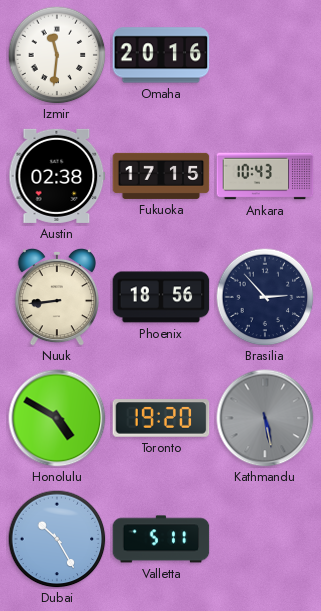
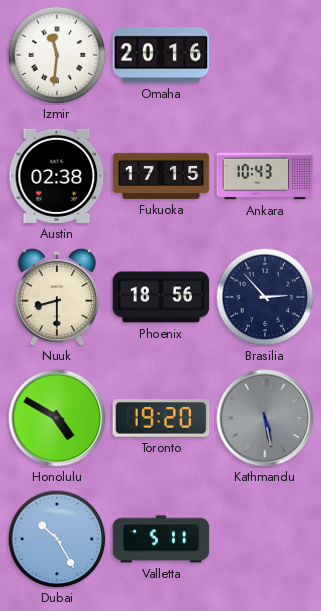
Nuuk: 8:44 -> 8:30
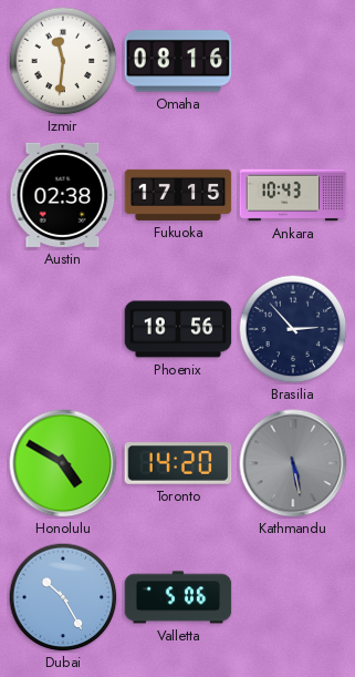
Omaha: 20:16 -> 08:16
Nuuk: 8:30 -> none
Toronto: 19:20 -> 14:20
Valletta: 5:11 -> 5:06
